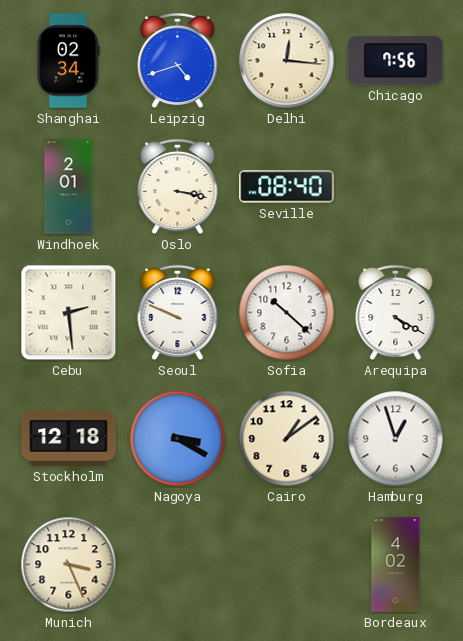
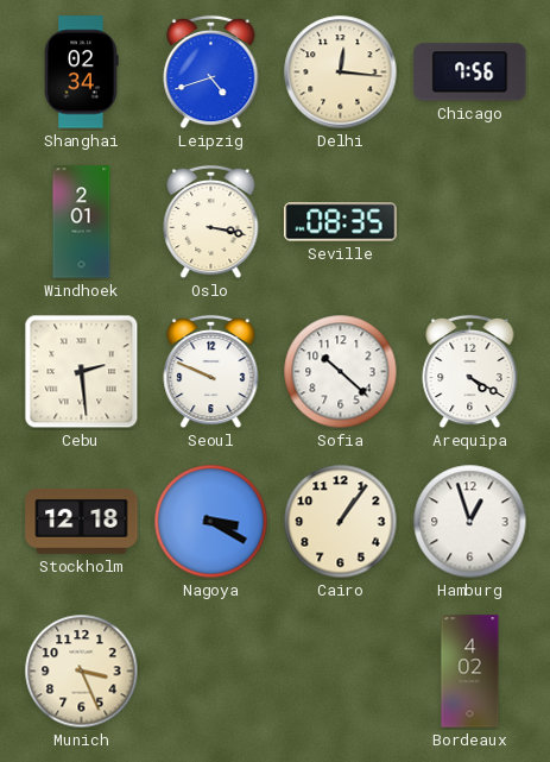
Seville: 08:40 -> 08:35
Cairo: 1:09 -> 1:06
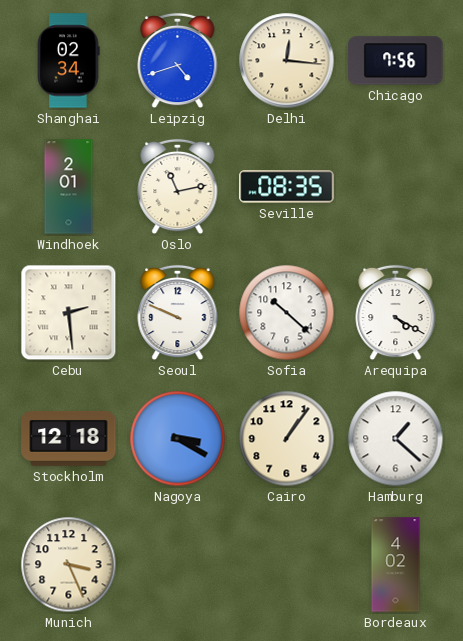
Oslo: 3:17 -> 11:13
Hamburg: 12:57 -> 1:22
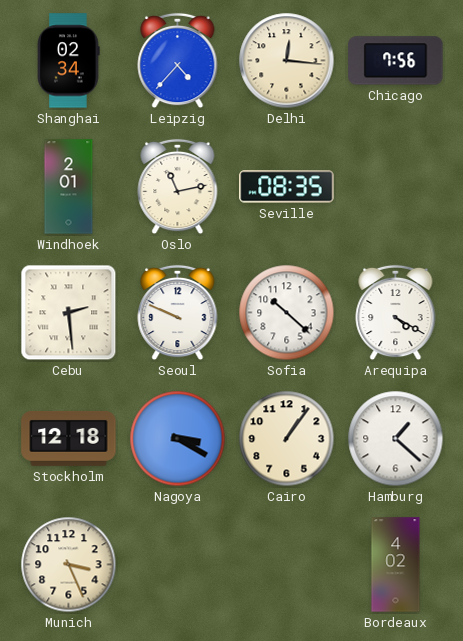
Leipzig: 4:42 -> 4:37
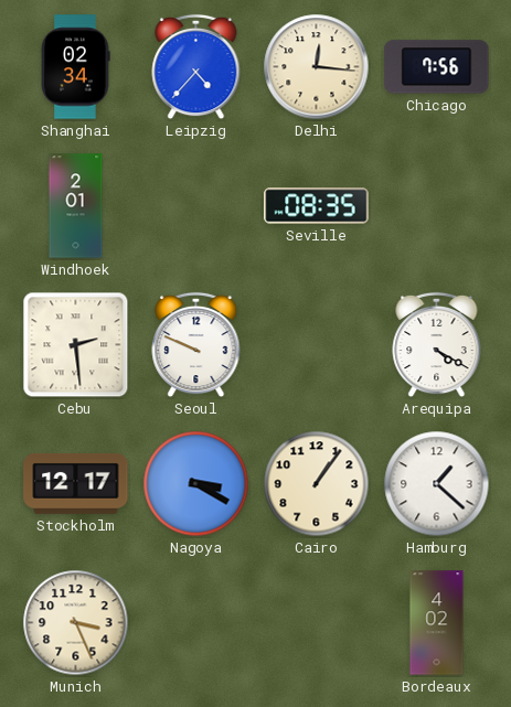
Oslo: 11:13 -> none
Sofia: 10:22 -> none
Stockholm: 12:18 -> 12:17
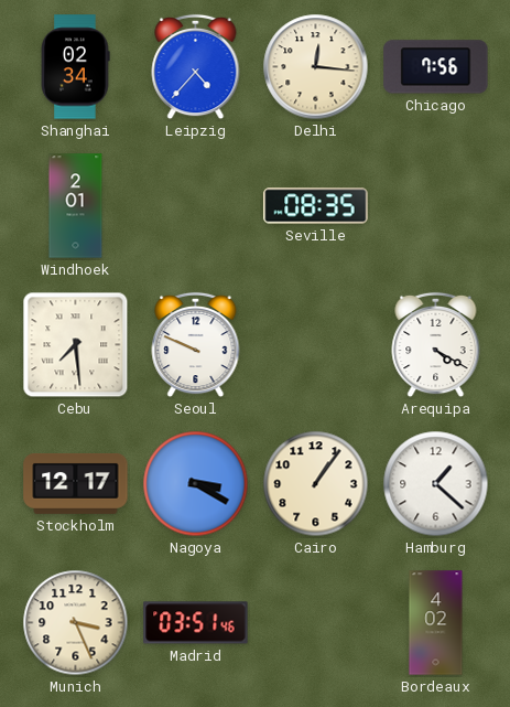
Cebu: 2:29 -> 7:29
Madrid: none -> 03:51
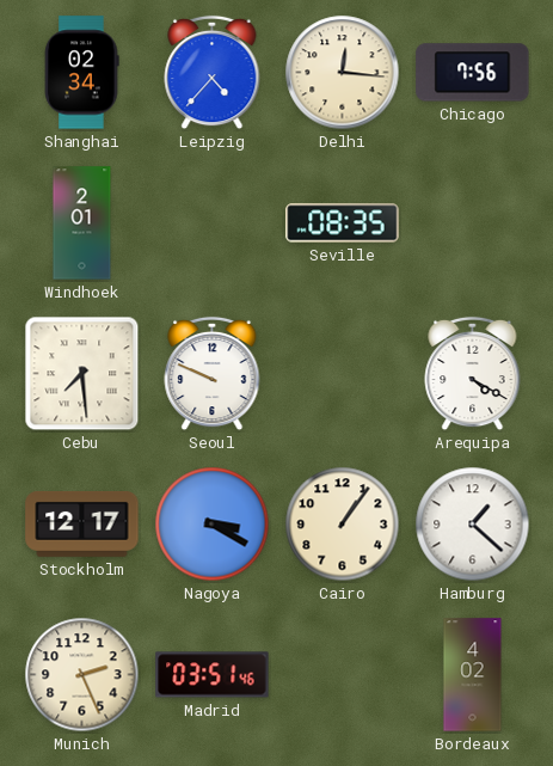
Munich: 3:26 -> 2:26
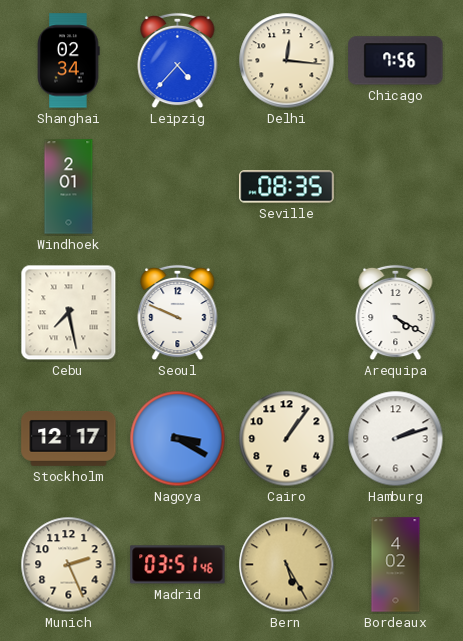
Cebu: 7:29 -> 7:28
Hamburg: 1:22 -> 2:12
Bern: none -> 5:25
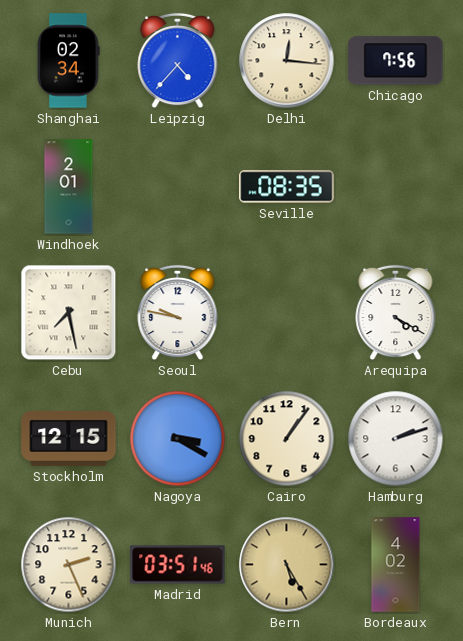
Seoul: 9:49 -> 9:47
Stockholm: 12:17 -> 12:15
